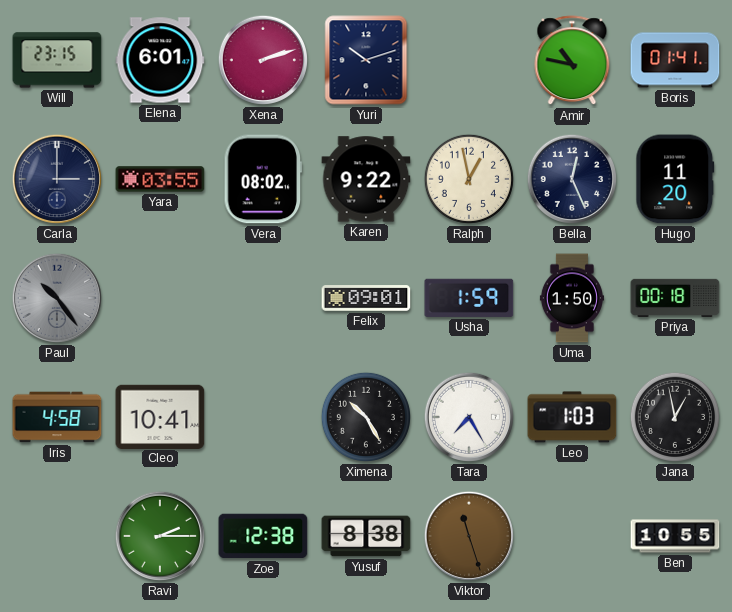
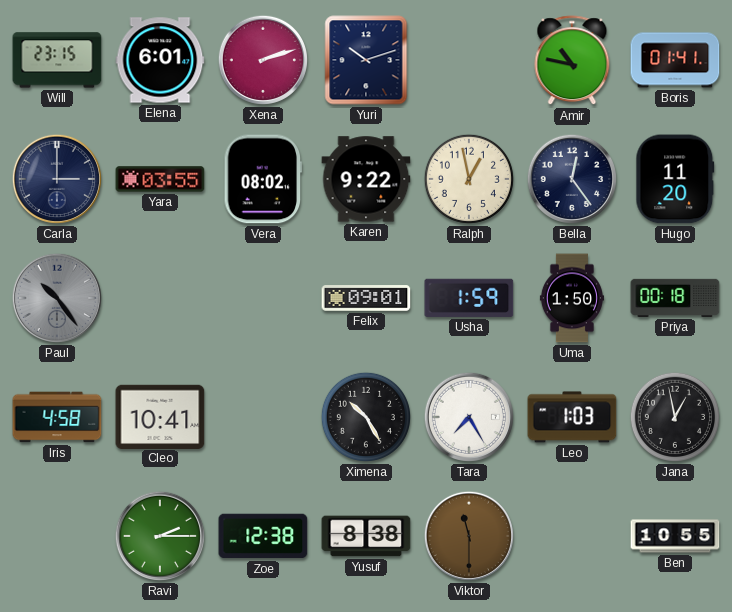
Bella: 12:26 -> 12:24
Viktor: 11:27 -> 11:30
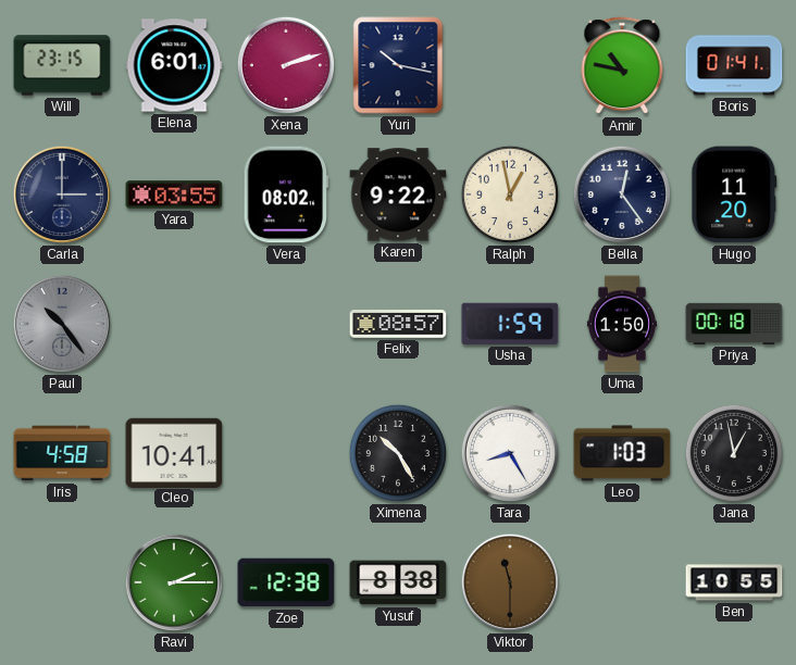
Yuri: 10:12 -> 10:17
Felix: 09:01 -> 08:57
Tara: 7:25 -> 8:25
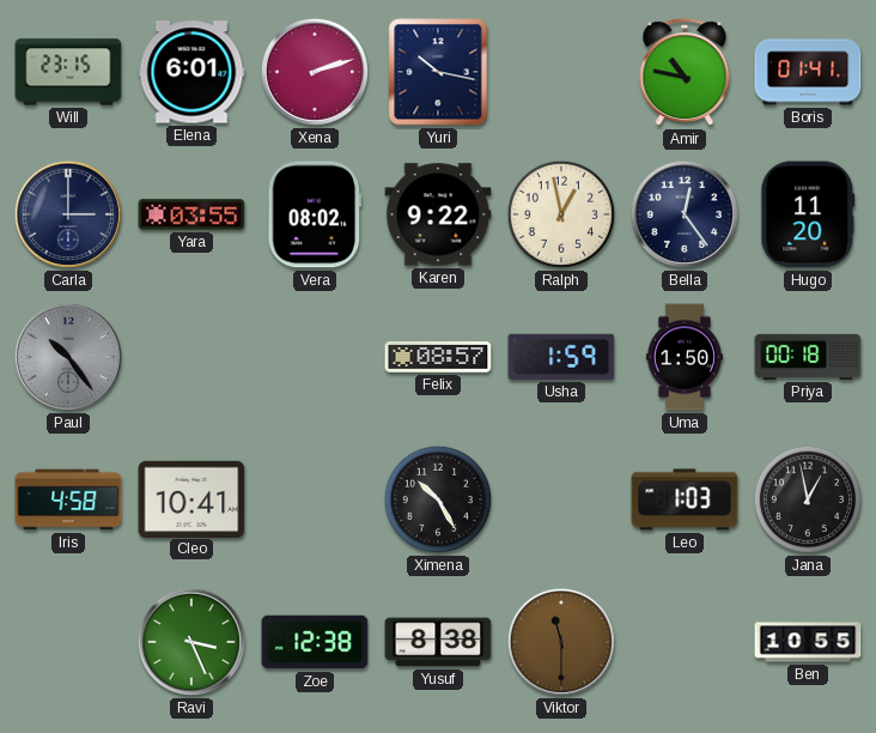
Tara: 8:25 -> none
Ravi: 2:15 -> 3:26
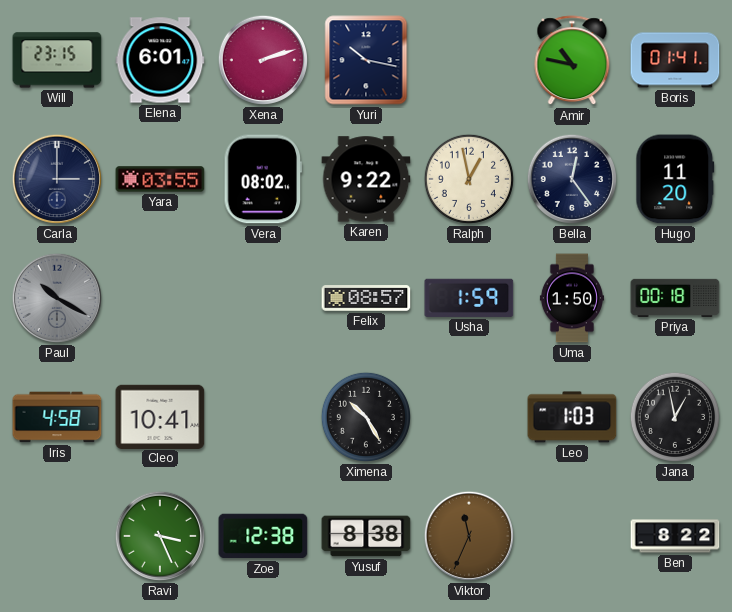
Paul: 10:24 -> 10:20
Viktor: 11:30 -> 11:34
Ben: 10:55 -> 8:22
